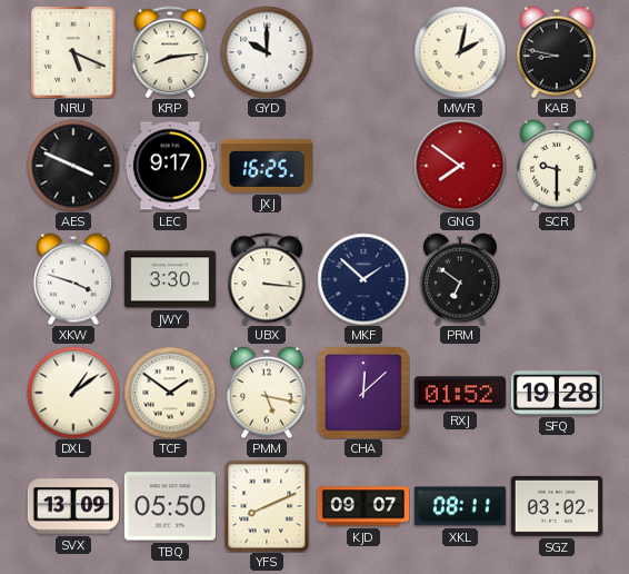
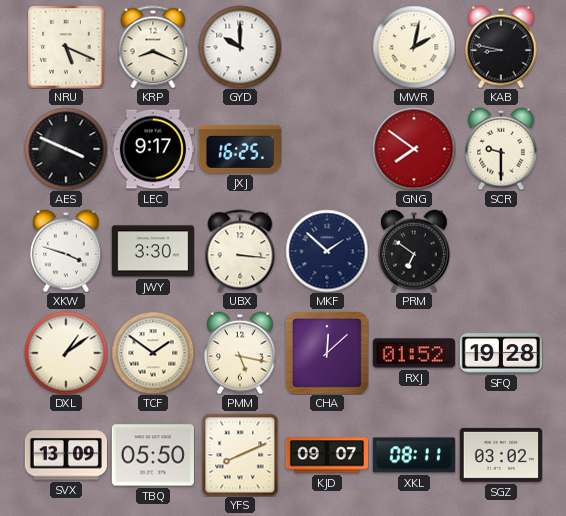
KRP: 8:14 -> 8:19
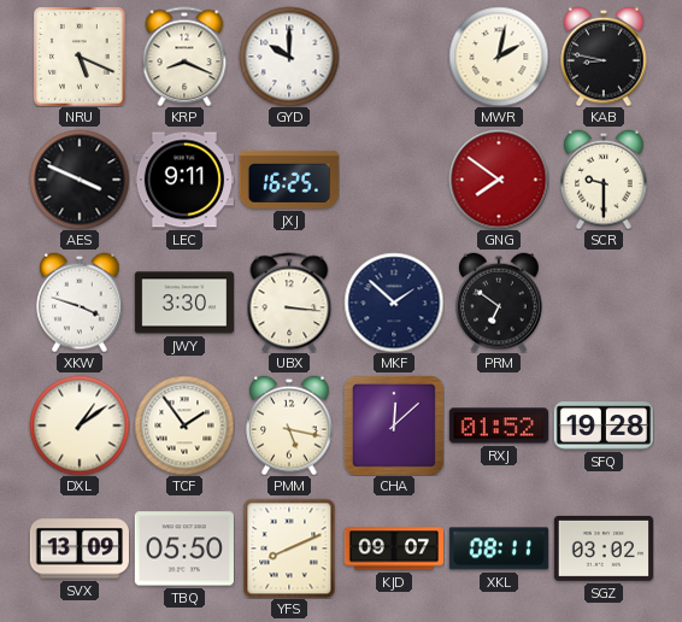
LEC: 9:17 -> 9:11
TCF: 1:51 -> 1:54
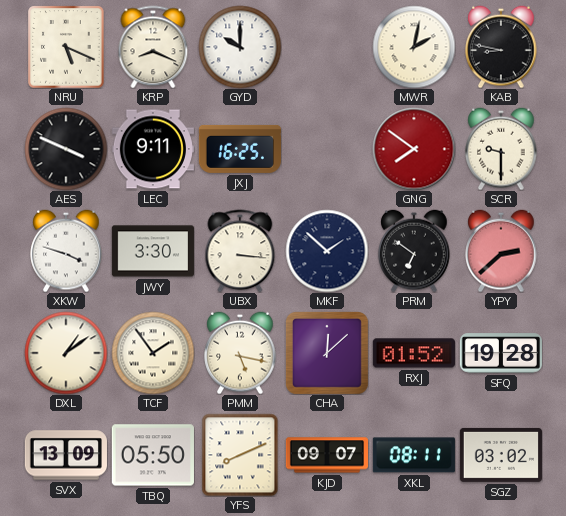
YPY: none -> 2:38
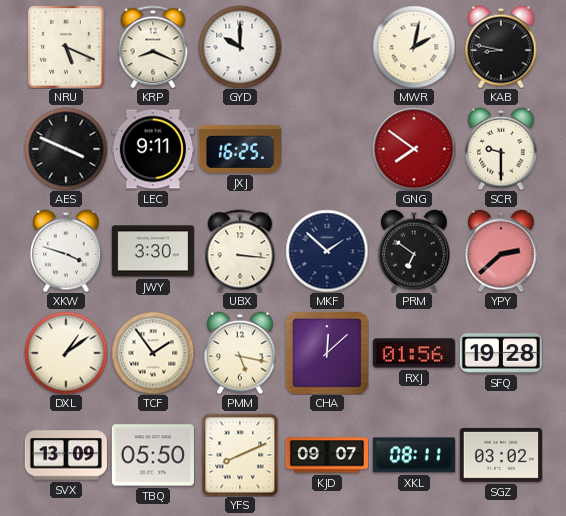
RXJ: 01:52 -> 01:56
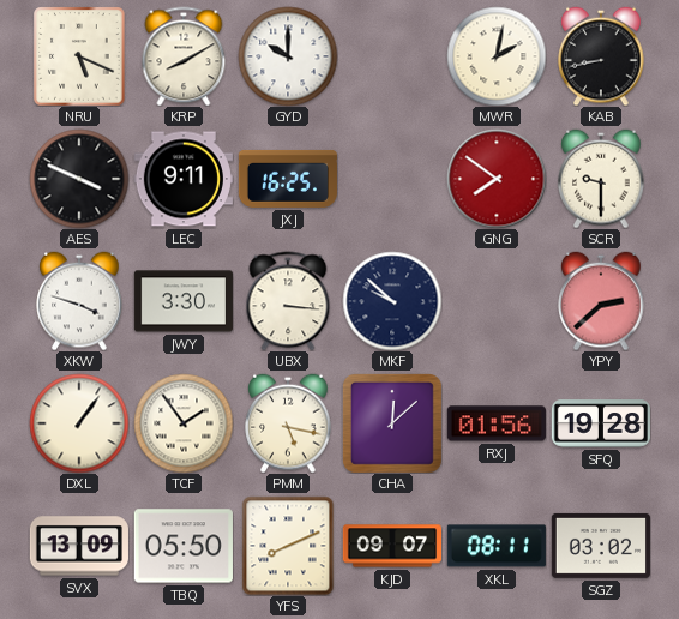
KRP: 8:19 -> 8:10
KAB: 8:47 -> 8:43
MKF: 1:52 -> 9:52
PRM: 6:51 -> none
DXL: 1:09 -> 1:06
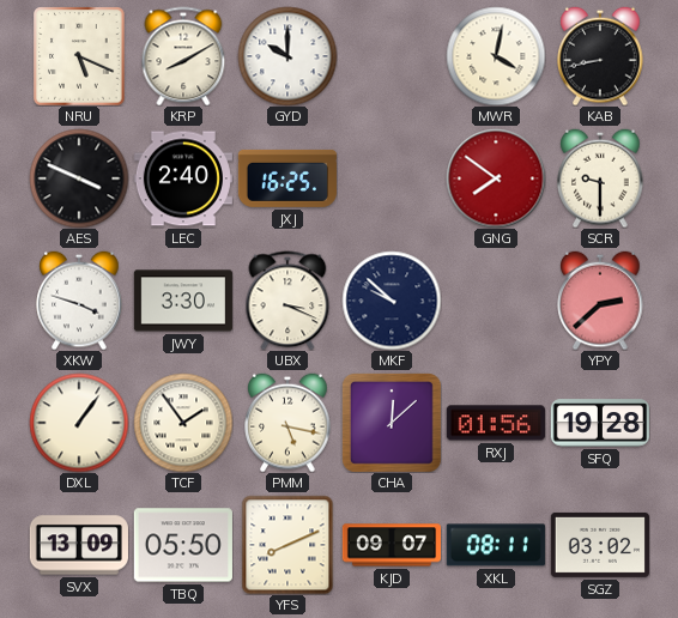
MWR: 2:02 -> 4:02
LEC: 9:11 -> 2:40
UBX: 3:16 -> 3:19
